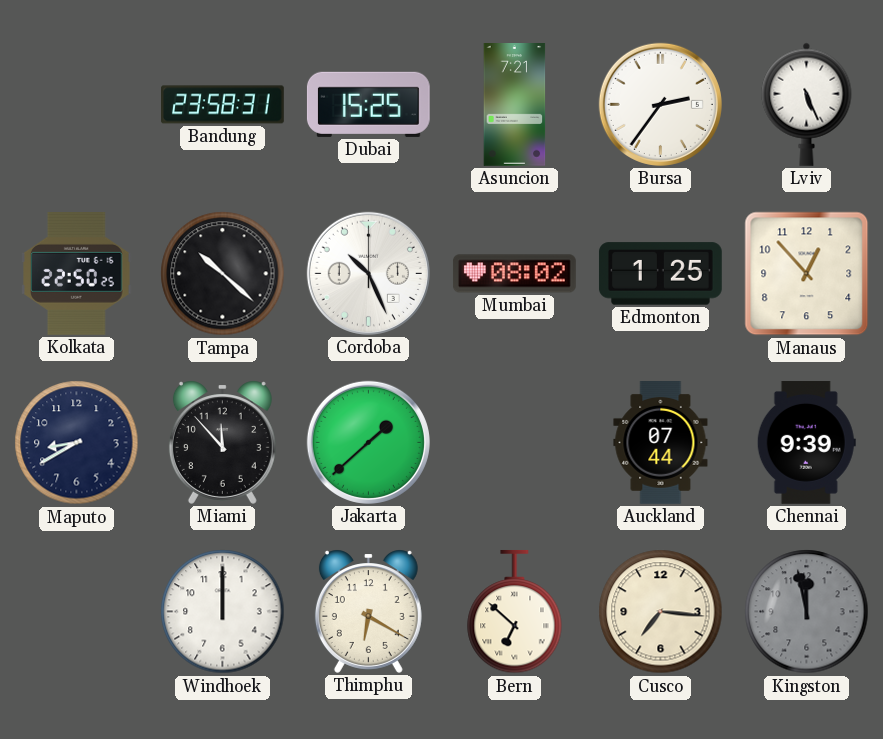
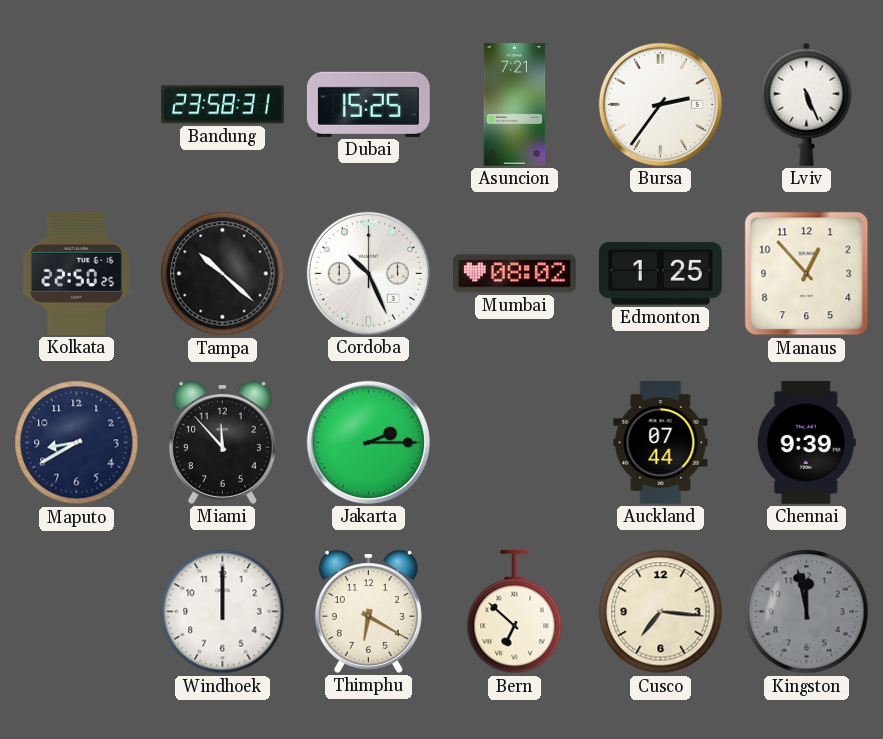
Jakarta: 1:38 -> 2:15
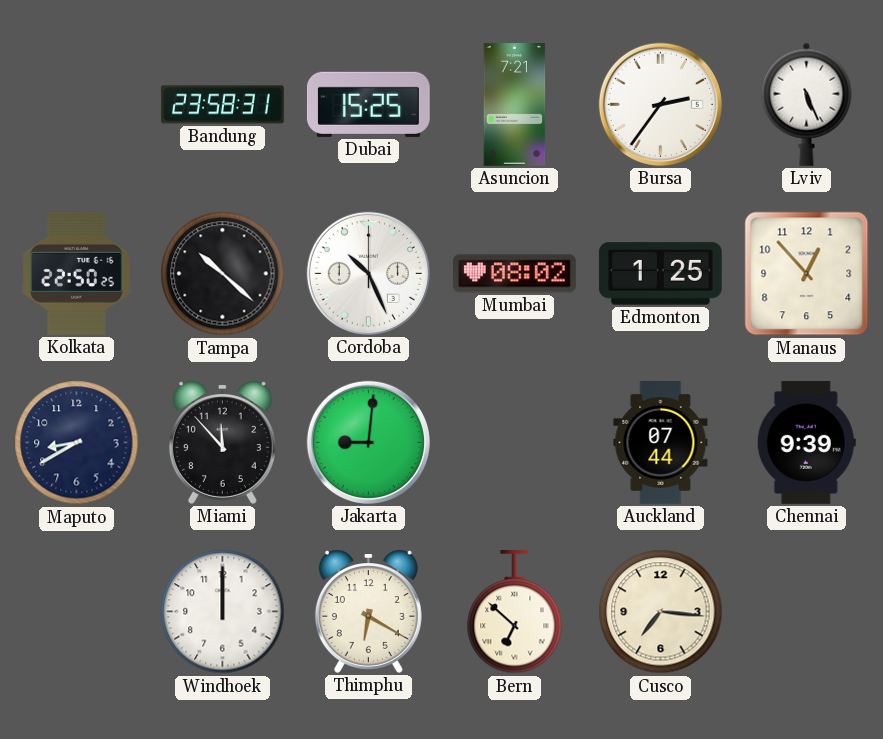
Jakarta: 2:15 -> 9:01
Kingston: 11:58 -> none
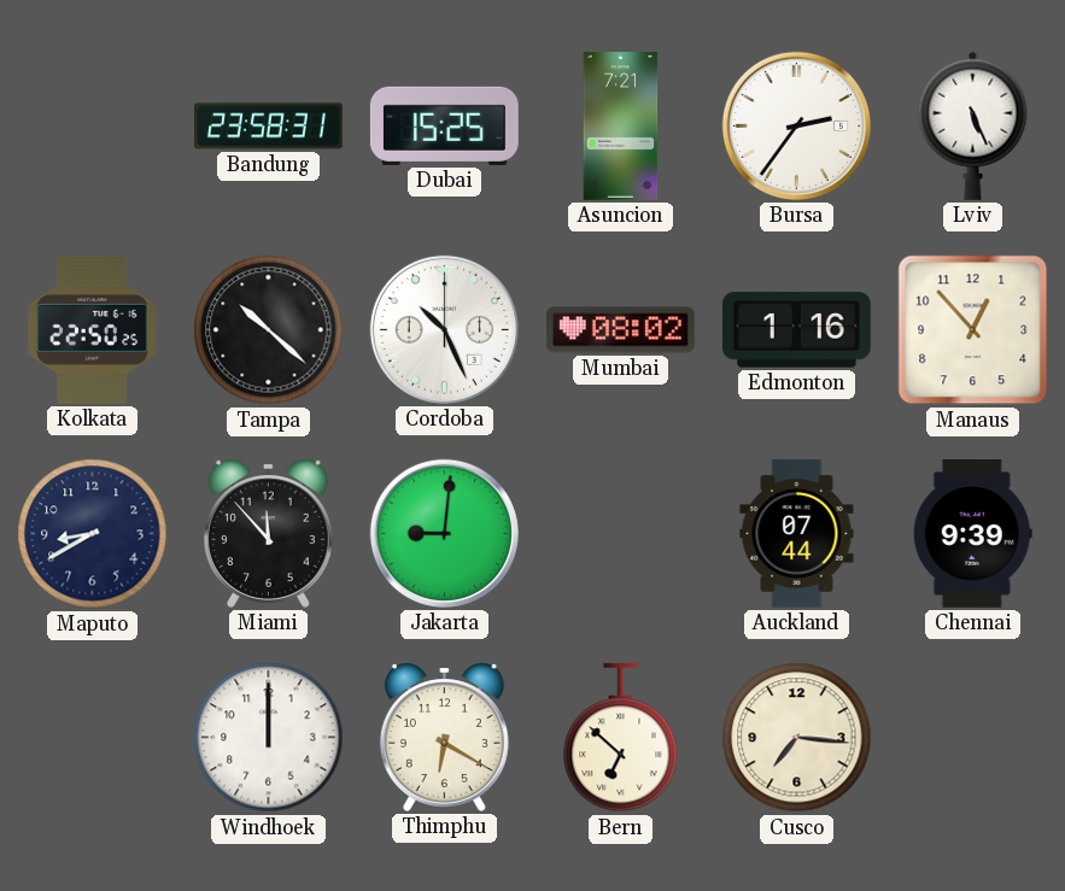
Edmonton: 1:25 -> 1:16
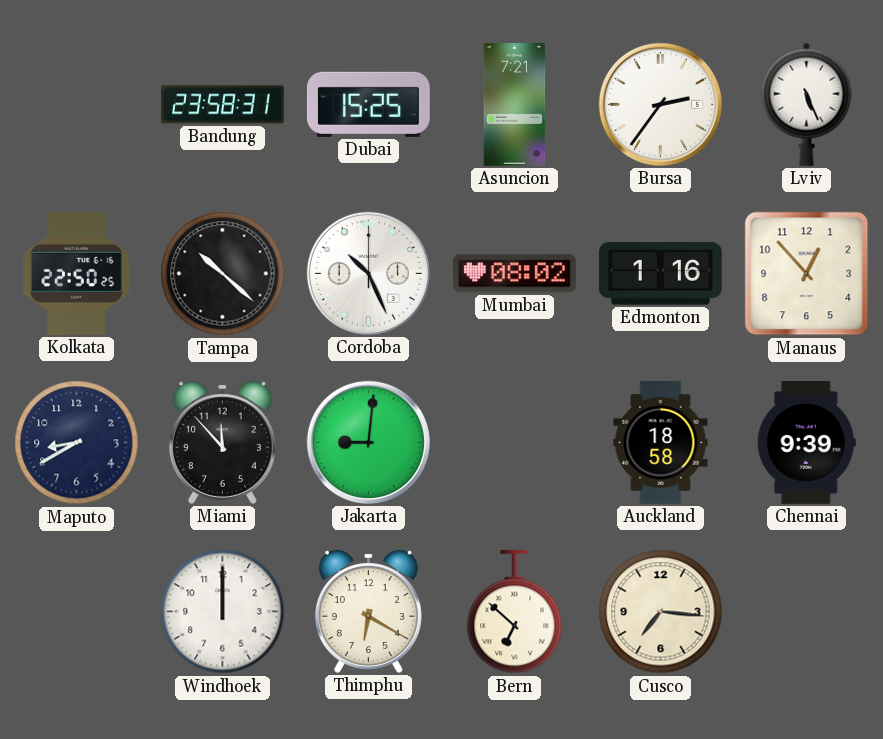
Auckland: 07:44 -> 18:58
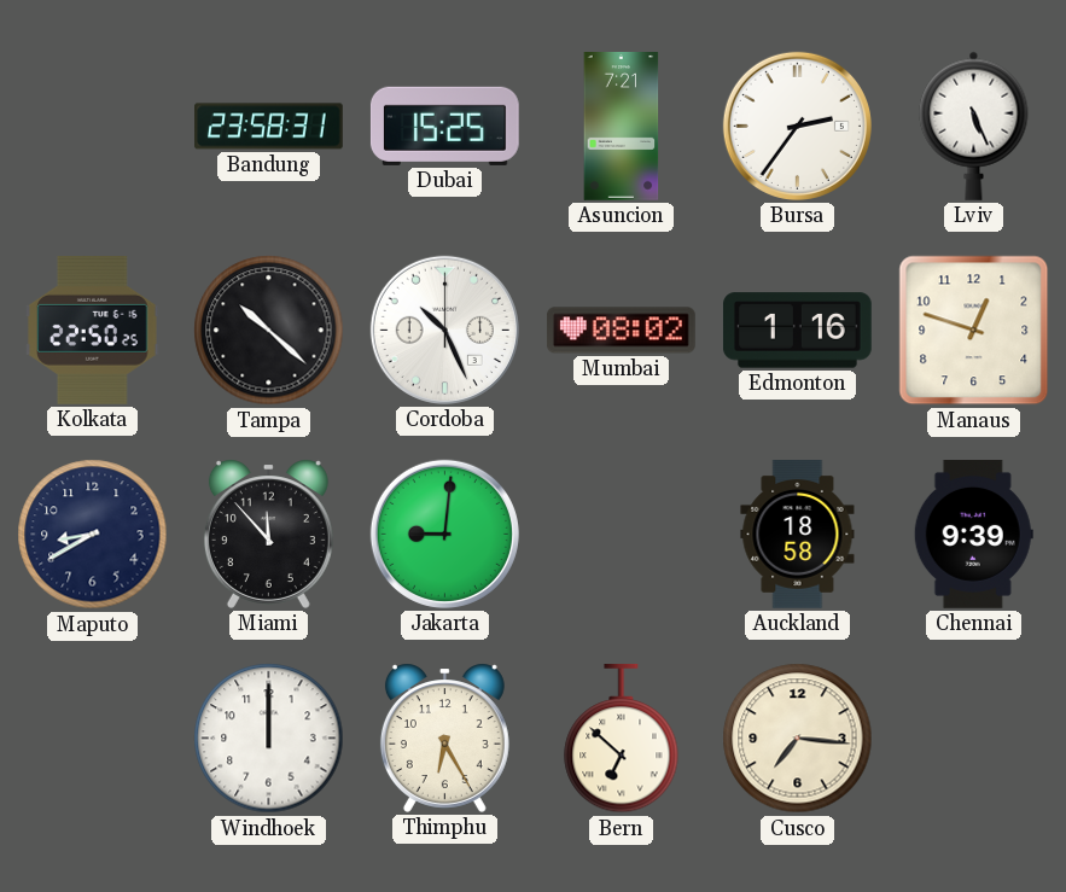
Manaus: 12:53 -> 12:48
Thimphu: 6:20 -> 6:25
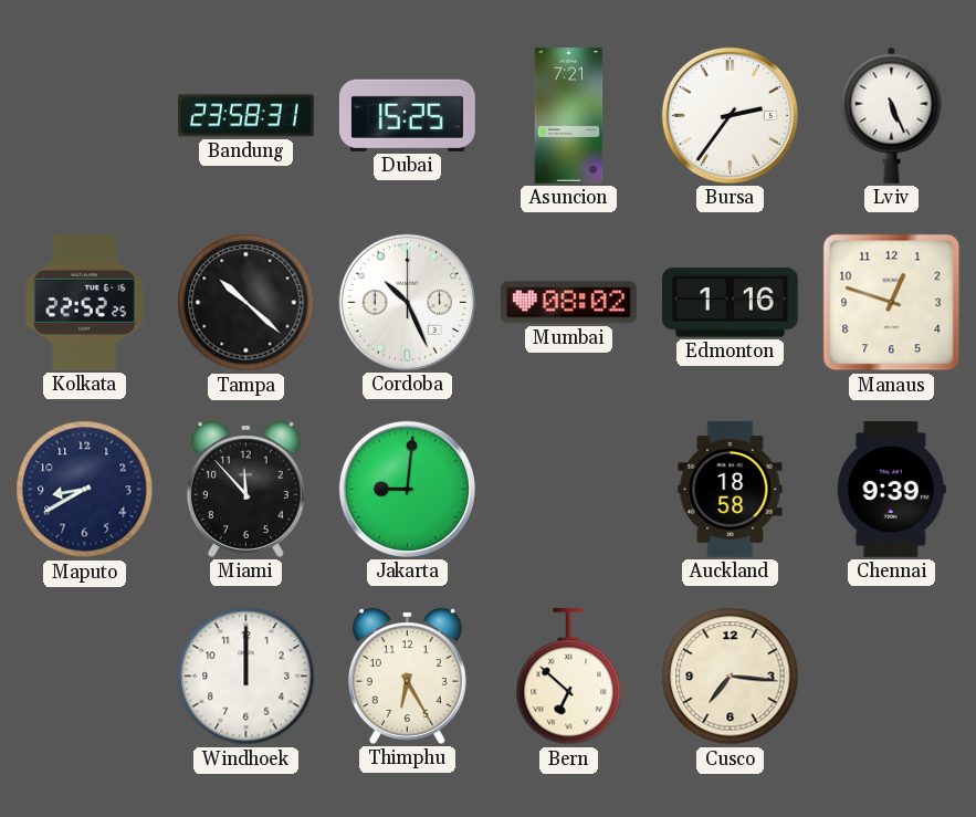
Kolkata: 22:50 -> 22:52
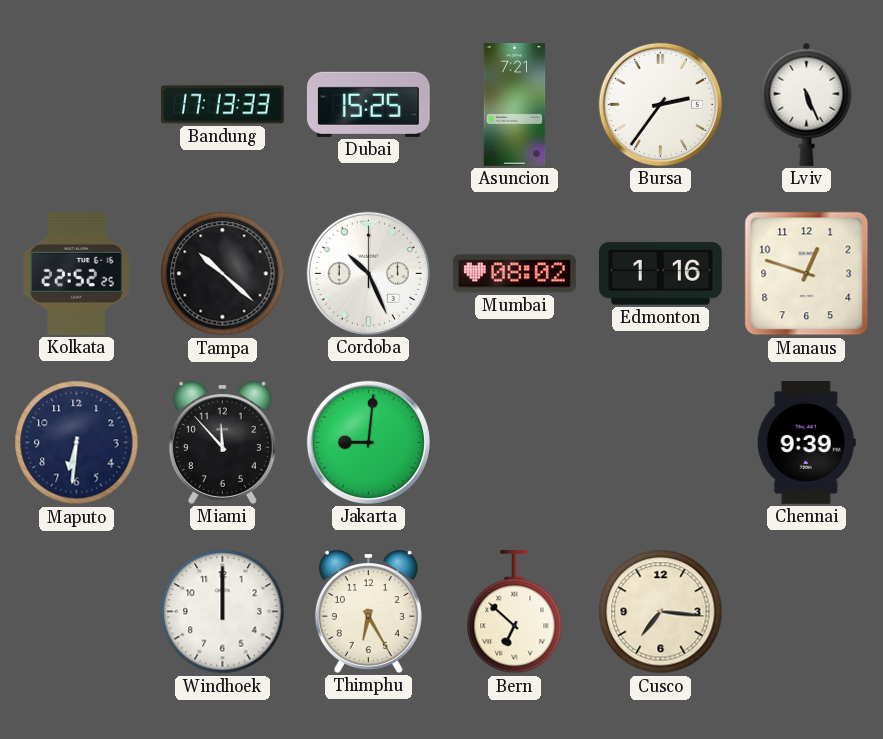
Bandung: 23:58 -> 17:13
Maputo: 8:40 -> 6:31
Auckland: 18:58 -> none
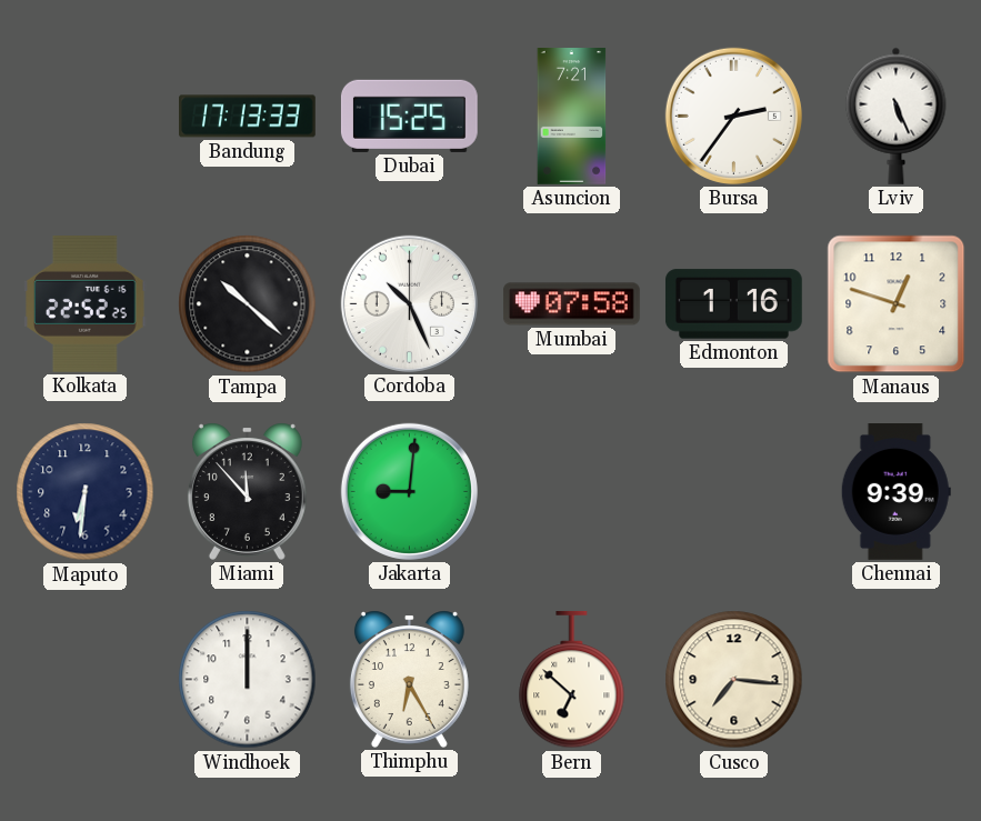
Mumbai: 08:02 -> 07:58
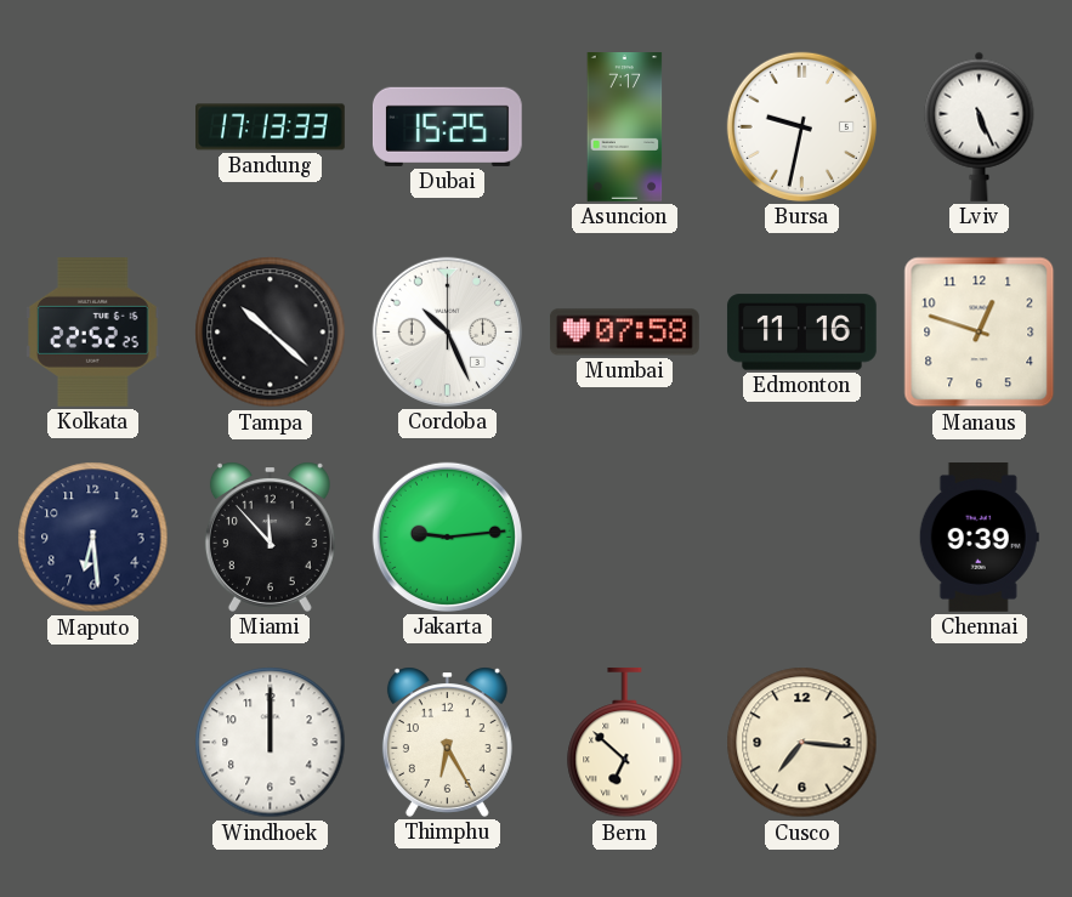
Asuncion: 7:21 -> 7:17
Bursa: 2:36 -> 9:32
Edmonton: 1:16 -> 11:16
Maputo: 6:31 -> 6:29
Jakarta: 9:01 -> 9:14
